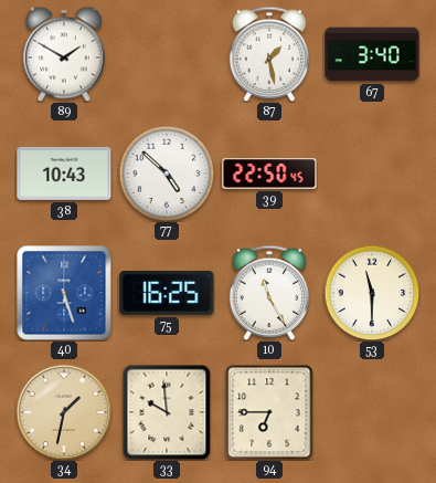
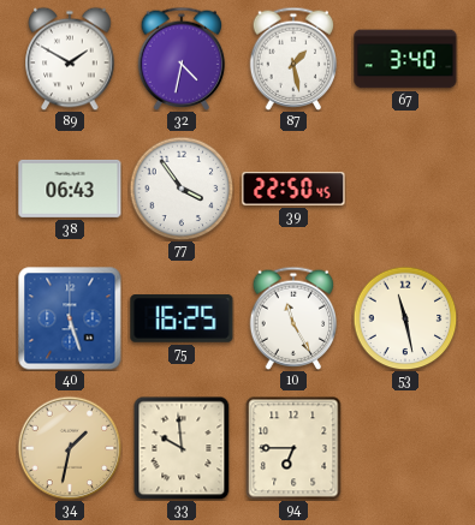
32: none -> 4:32
38: 10:43 -> 06:43
77: 4:52 -> 3:54
53: 11:30 -> 11:28
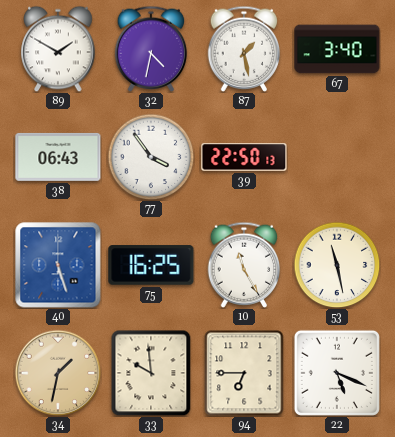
39: 22:50:45 -> 22:50:13
22: none -> 5:19
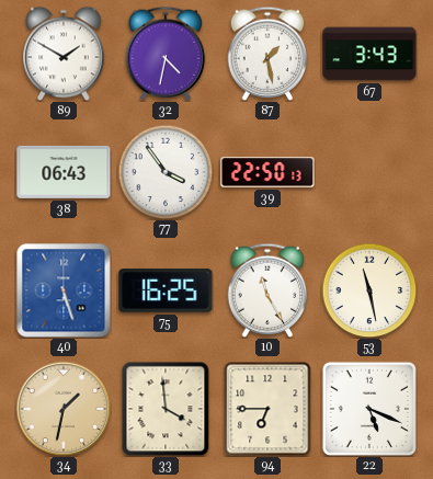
67: 3:40 -> 3:43
33: 9:59 -> 3:59
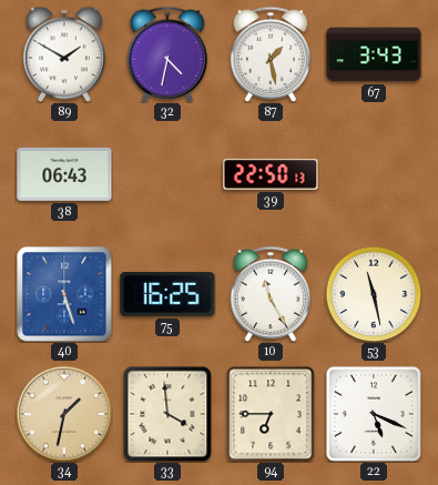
77: 3:54 -> none
